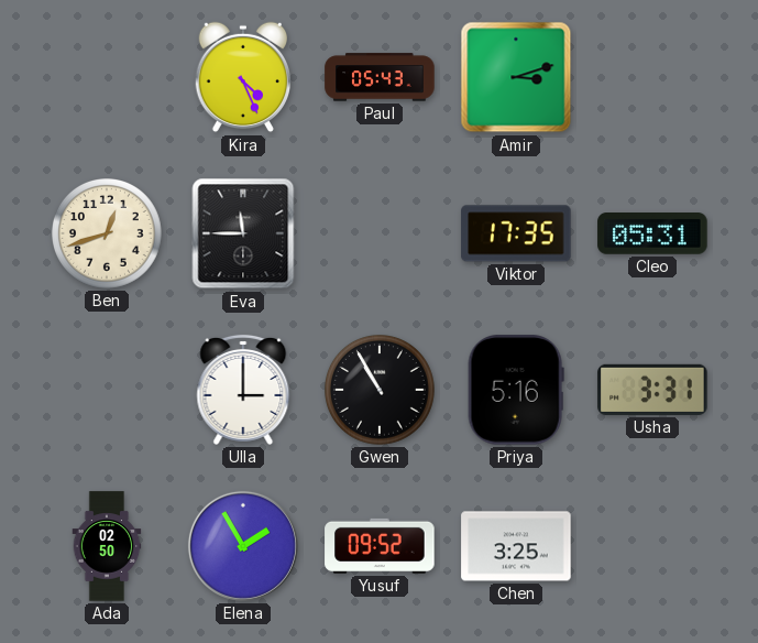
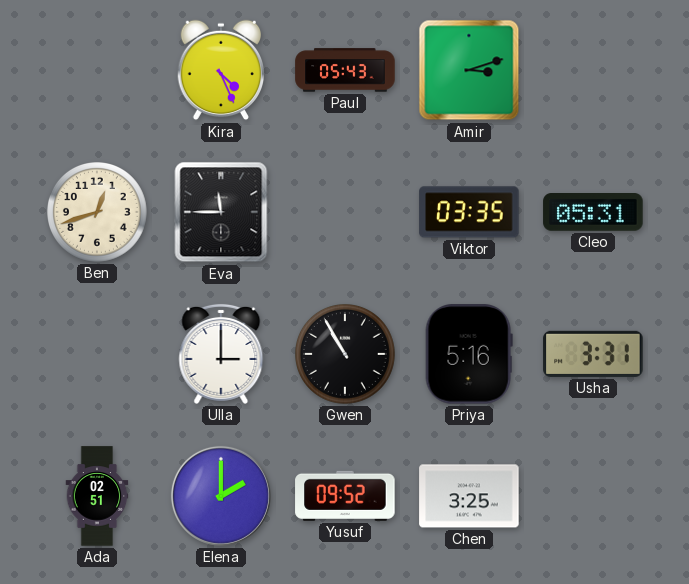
Viktor: 17:35 -> 03:35
Ada: 02:50 -> 02:51
Elena: 1:55 -> 2:00
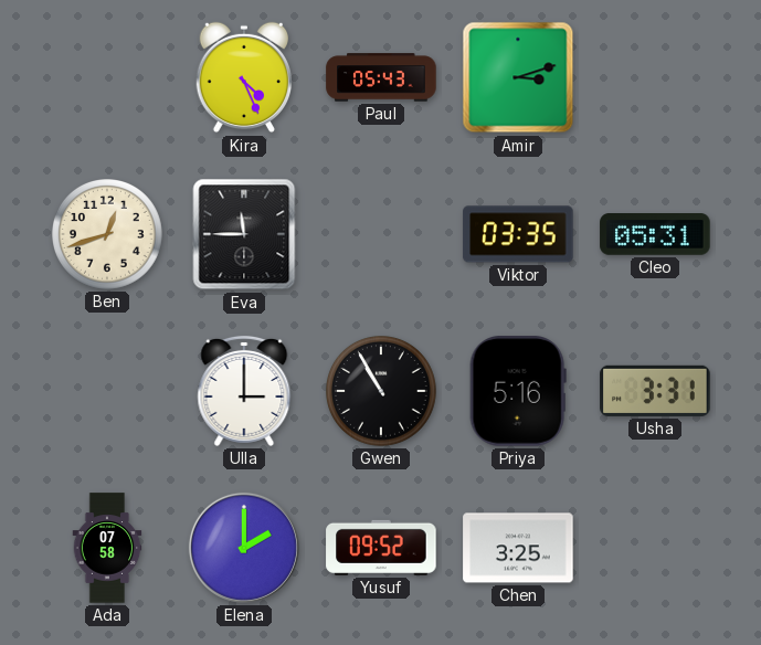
Ada: 02:51 -> 07:58
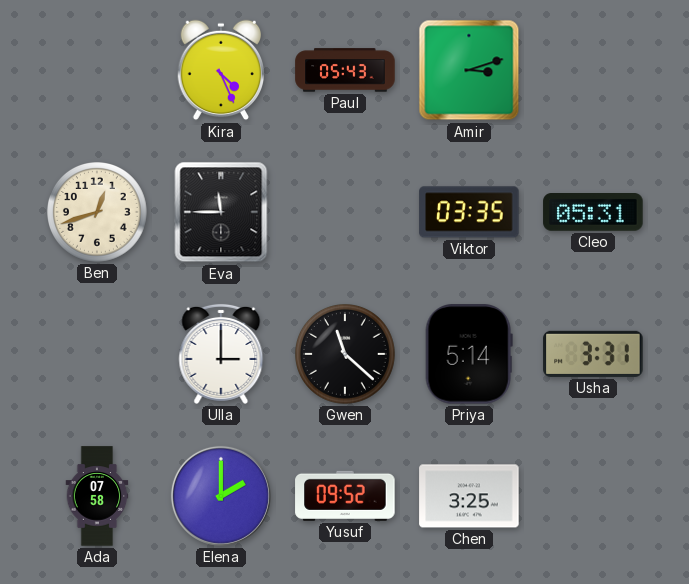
Gwen: 10:55 -> 11:22
Priya: 5:16 -> 5:14
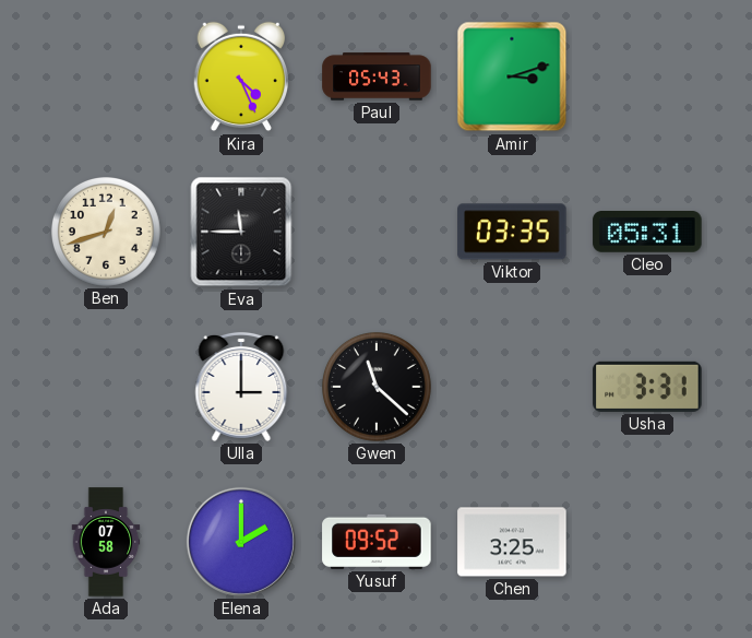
Priya: 5:14 -> none
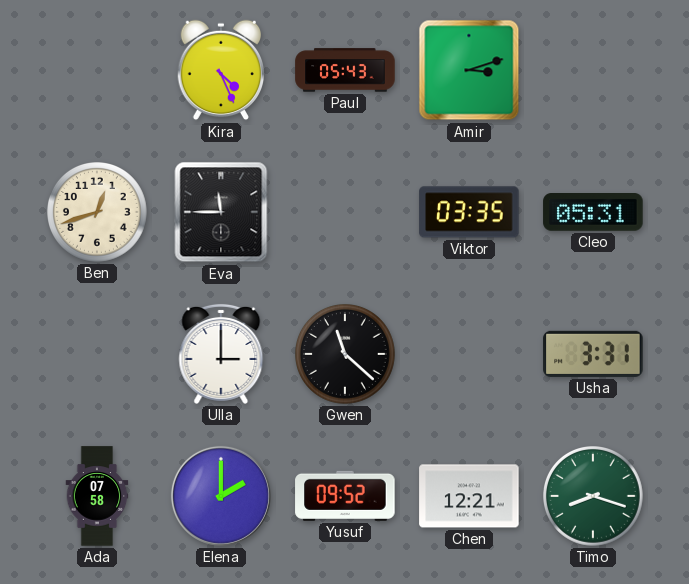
Chen: 3:25 -> 12:21
Timo: none -> 8:18
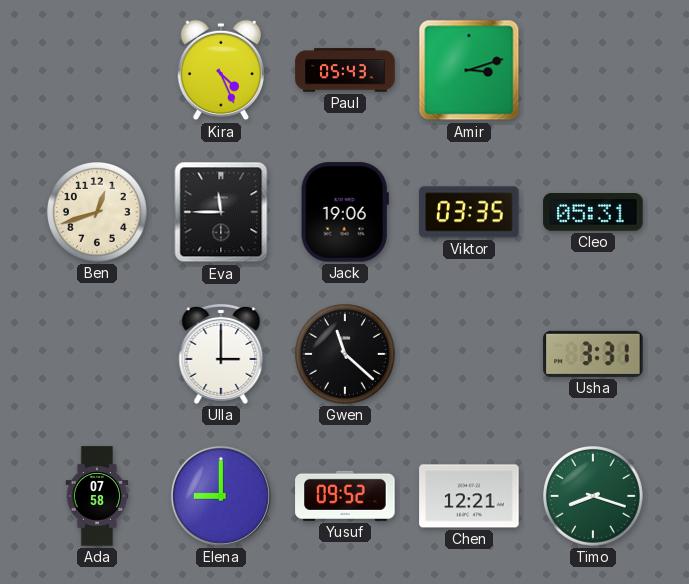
Jack: none -> 19:06
Elena: 2:00 -> 9:00
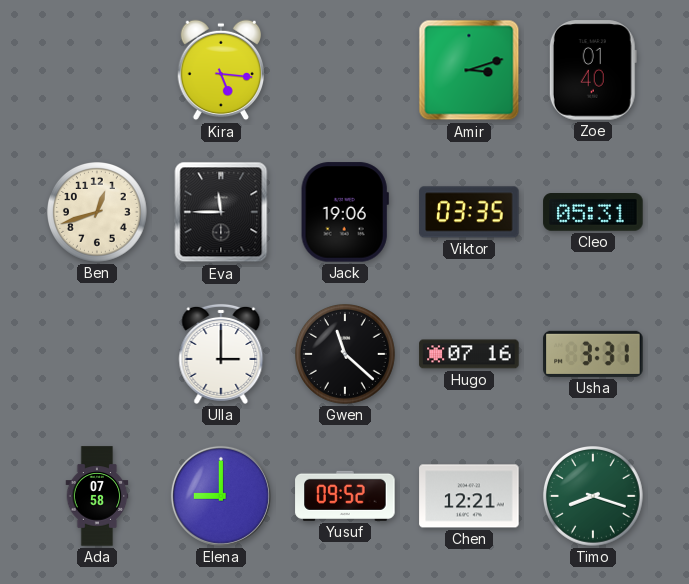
Kira: 4:26 -> 5:16
Paul: 05:43 -> none
Zoe: none -> 01:40
Hugo: none -> 07:16
